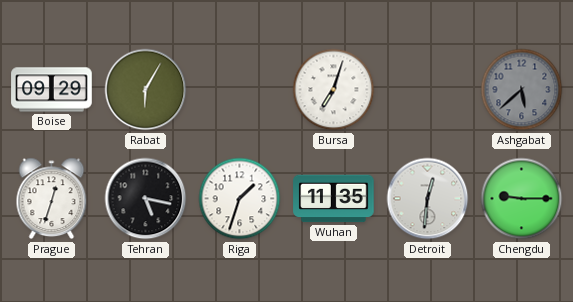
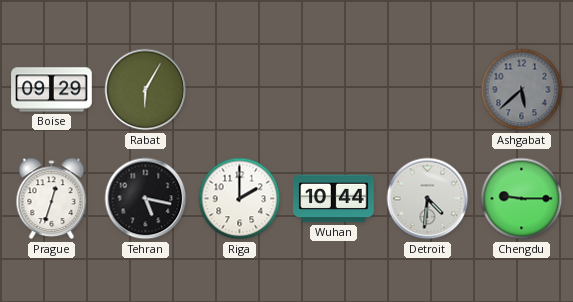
Bursa: 7:03 -> none
Riga: 1:33 -> 2:00
Wuhan: 11:35 -> 10:44
Detroit: 12:31 -> 4:31
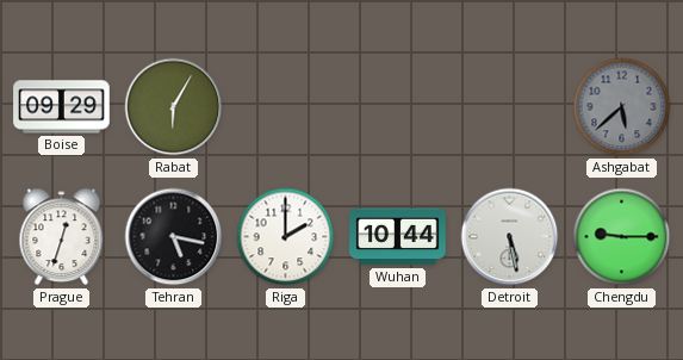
Detroit: 4:31 -> 5:28
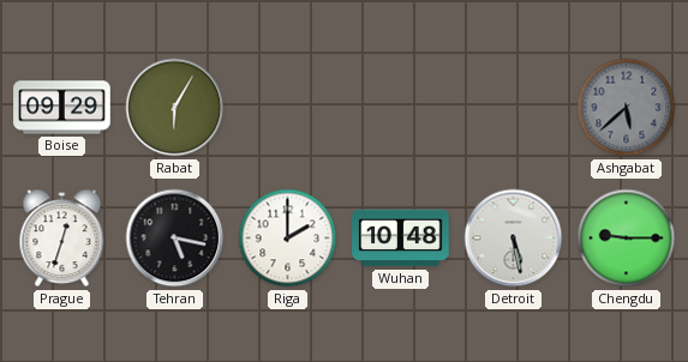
Wuhan: 10:44 -> 10:48
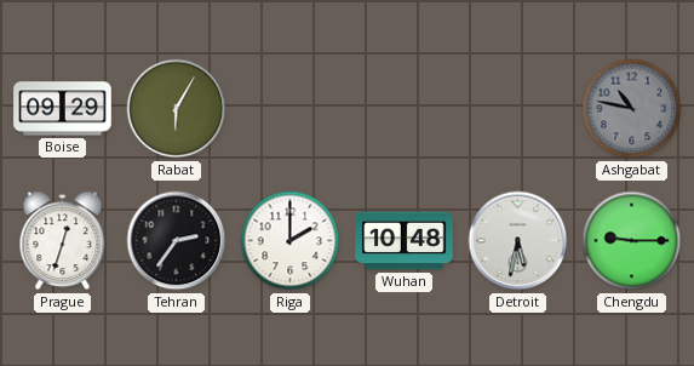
Ashgabat: 5:38 -> 10:47
Tehran: 5:17 -> 2:36
Detroit: 5:28 -> 5:32
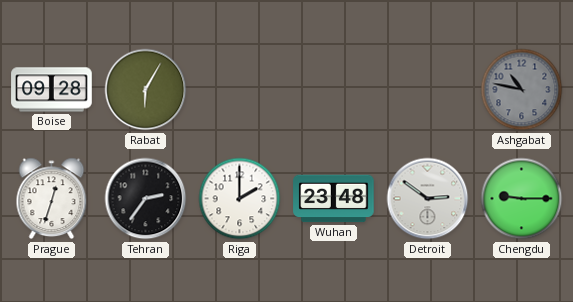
Boise: 09:29 -> 09:28
Wuhan: 10:48 -> 23:48
Detroit: 5:32 -> 2:51
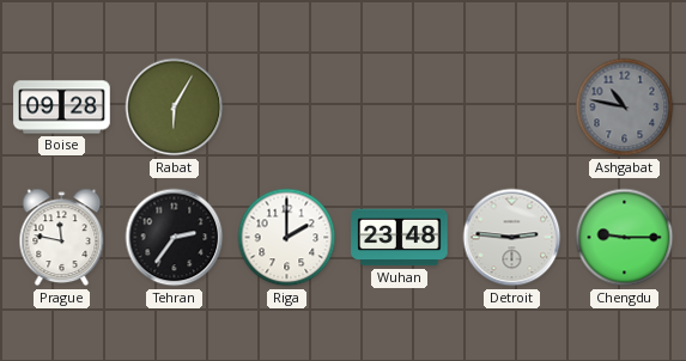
Prague: 12:33 -> 11:47
Detroit: 2:51 -> 2:46
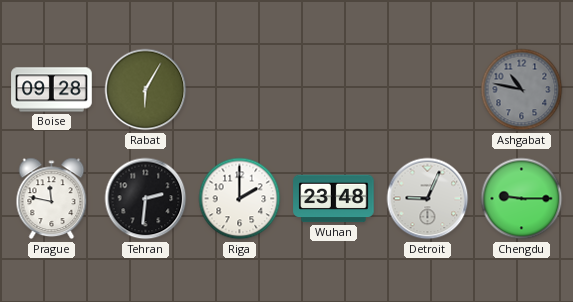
Tehran: 2:36 -> 2:31
Detroit: 2:46 -> 9:04
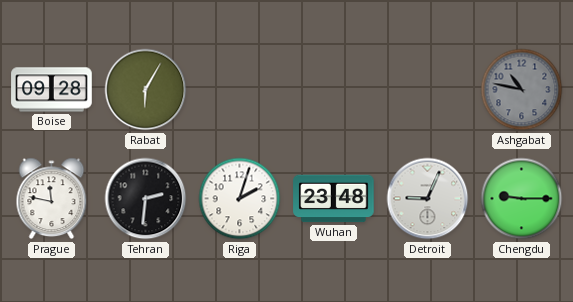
Riga: 2:00 -> 2:03
